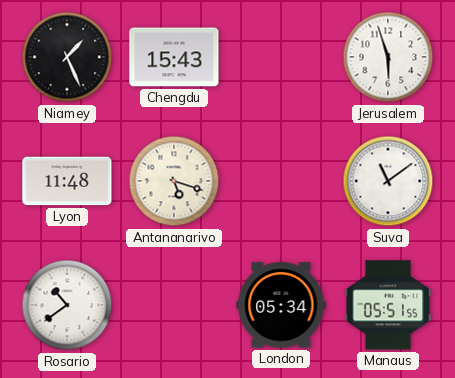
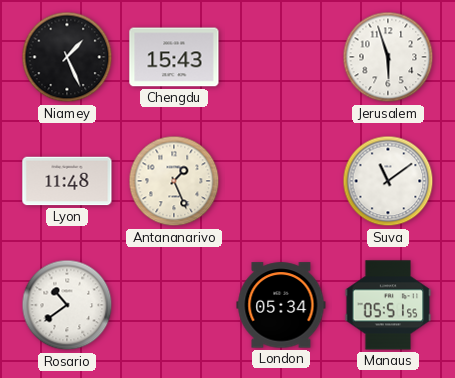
Antananarivo: 5:18 -> 1:26
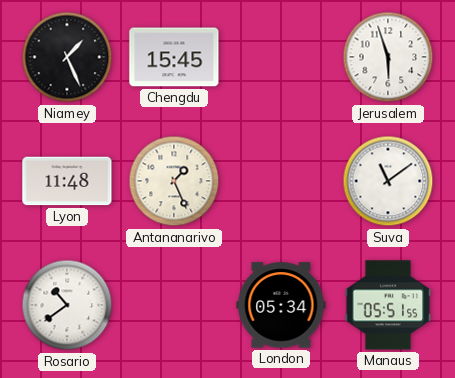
Chengdu: 15:43 -> 15:45
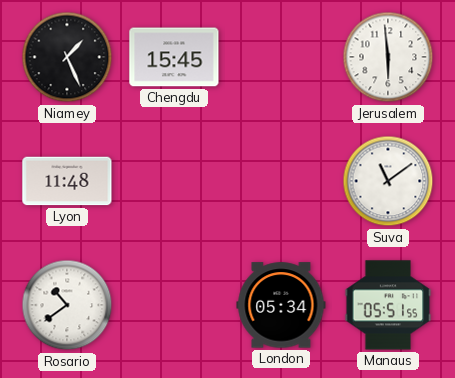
Jerusalem: 5:57 -> 5:59
Antananarivo: 1:26 -> none
